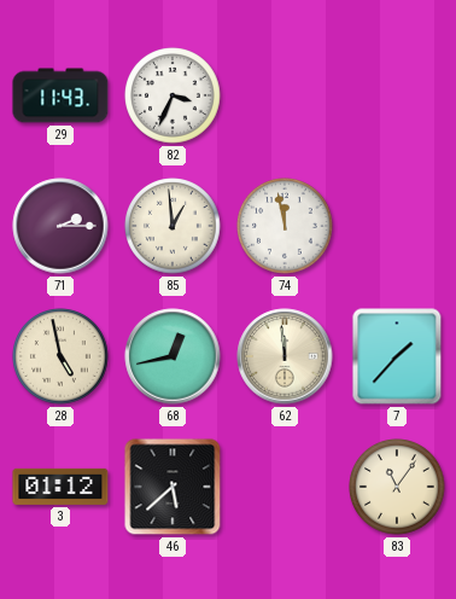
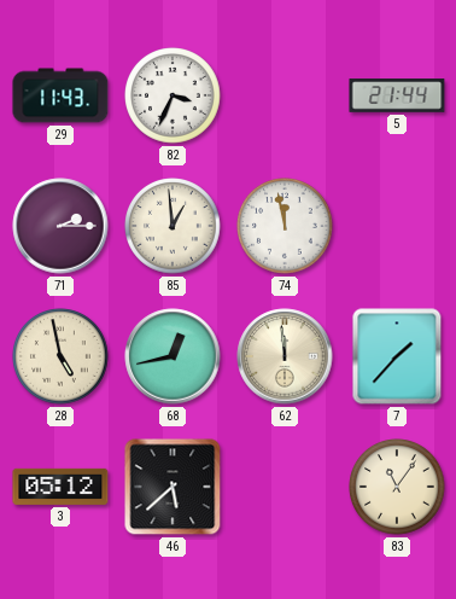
5: none -> 21:44
3: 01:12 -> 05:12
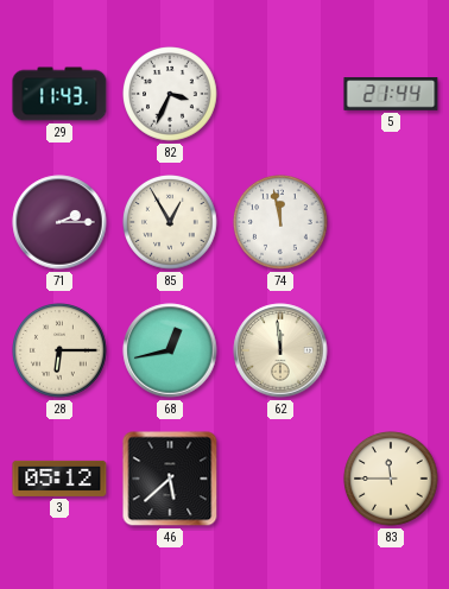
85: 12:59 -> 12:55
28: 4:58 -> 6:15
7: 1:37 -> none
83: 11:06 -> 11:45
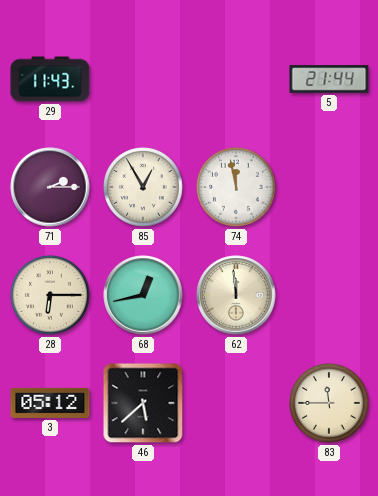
82: 3:34 -> none
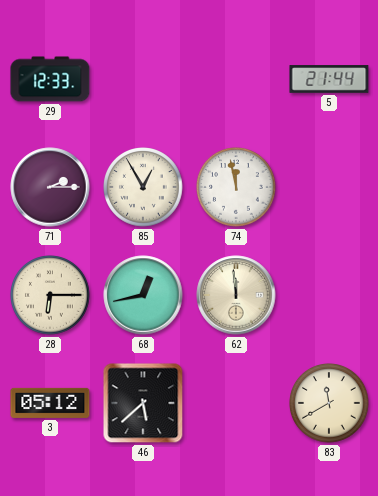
29: 11:43 -> 12:33
83: 11:45 -> 11:40
